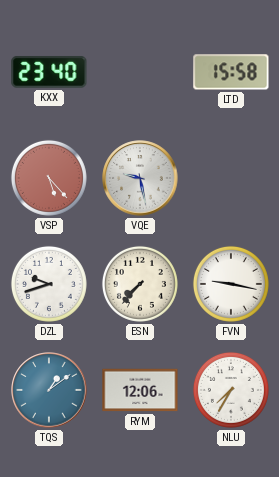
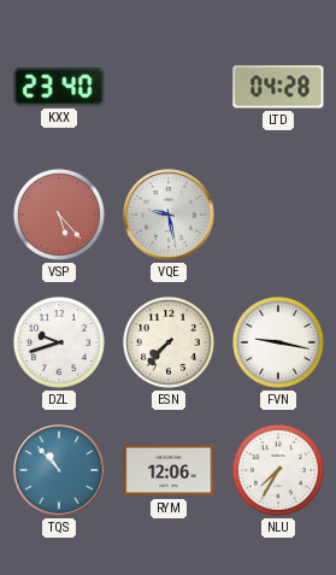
LTD: 15:58 -> 04:28
TQS: 1:09 -> 10:53
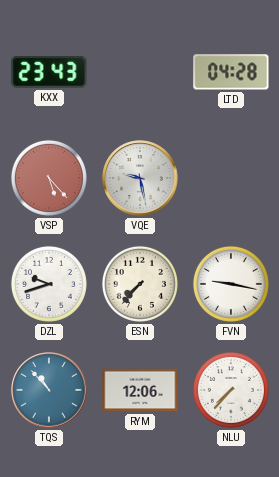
KXX: 23:40 -> 23:43
NLU: 7:35 -> 7:37
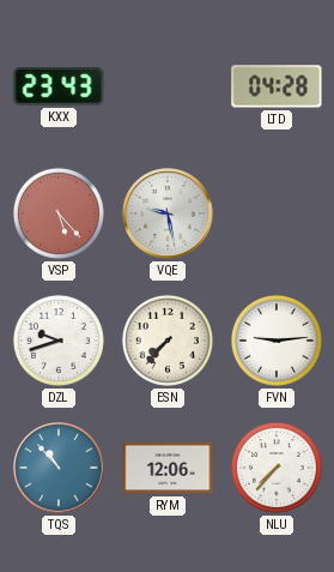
FVN: 9:17 -> 9:14
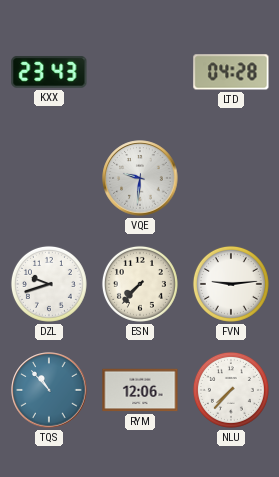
VSP: 5:23 -> none
VQE: 9:28 -> 9:31
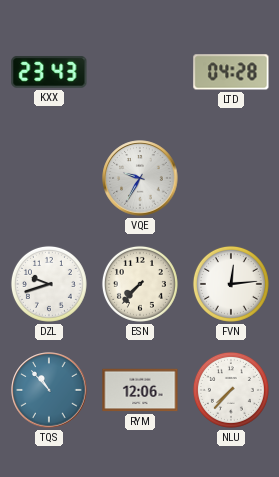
VQE: 9:31 -> 9:35
FVN: 9:14 -> 12:14
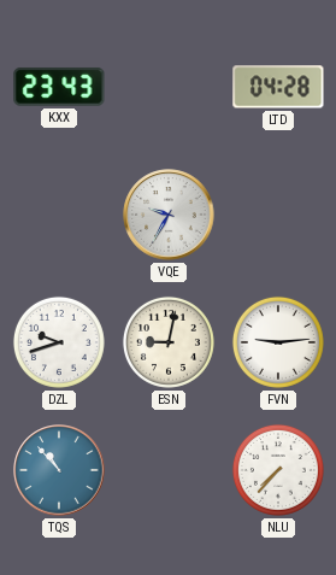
ESN: 7:37 -> 9:02
FVN: 12:14 -> 9:14
RYM: 12:06 -> none
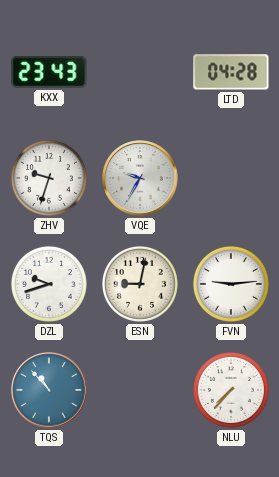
ZHV: none -> 9:33
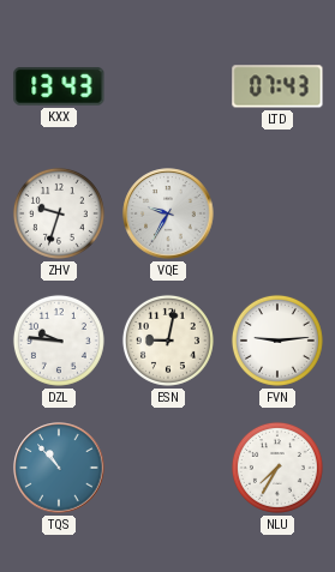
KXX: 23:43 -> 13:43
LTD: 04:28 -> 07:43
DZL: 9:42 -> 9:46
NLU: 7:37 -> 7:35
